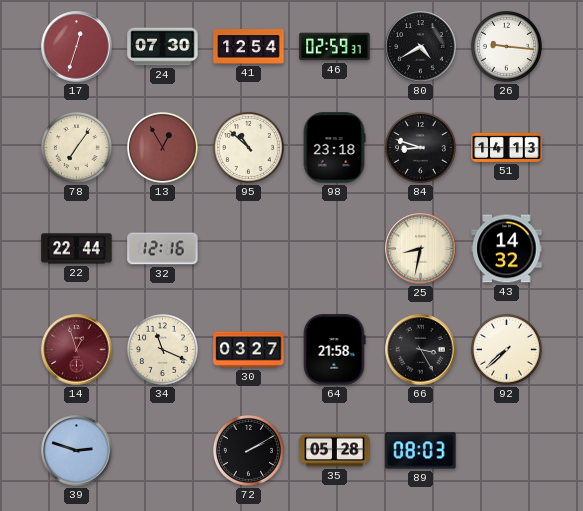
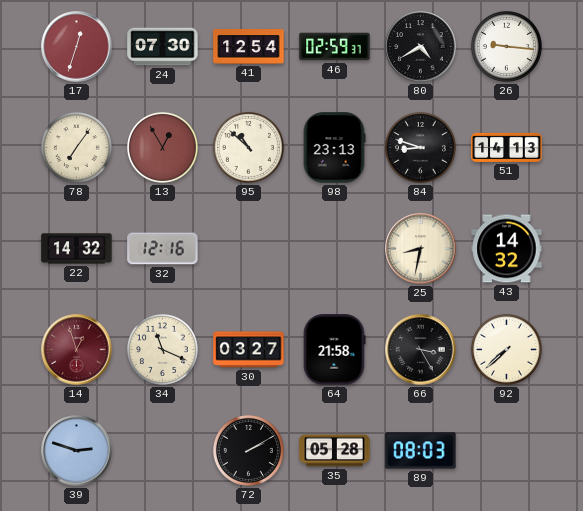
98: 23:18 -> 23:13
22: 22:44 -> 14:32
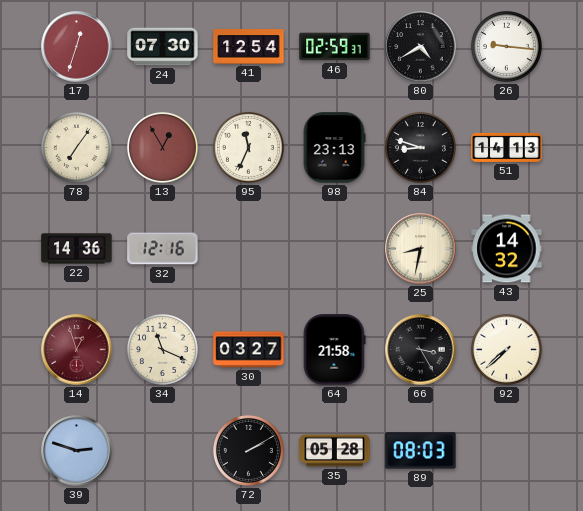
95: 10:52 -> 11:34
22: 14:32 -> 14:36
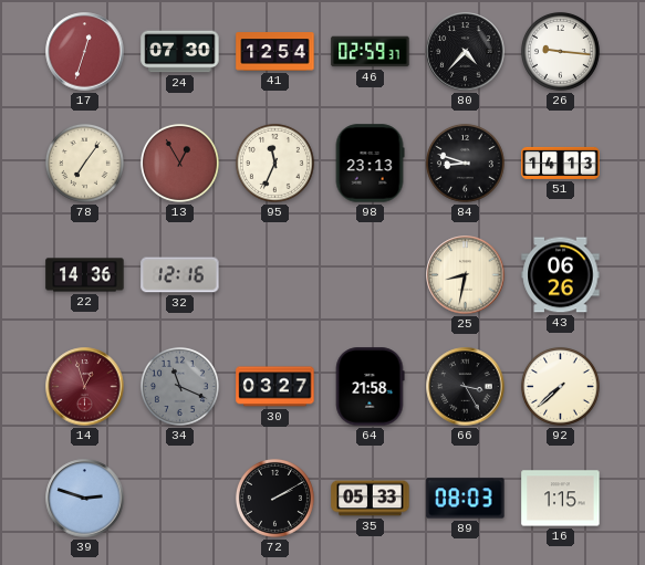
80: 4:40 -> 4:37
43: 14:32 -> 06:26
34 dial: cream -> grey
35: 05:28 -> 05:33
16: none -> 1:15
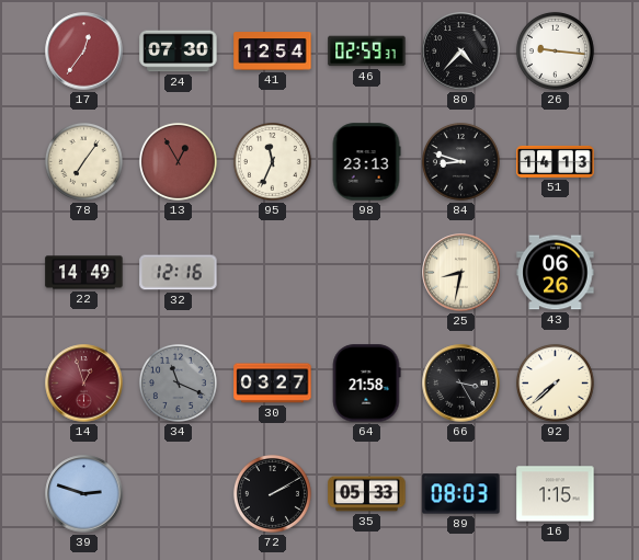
17: 12:33 -> 12:36
22: 14:36 -> 14:49
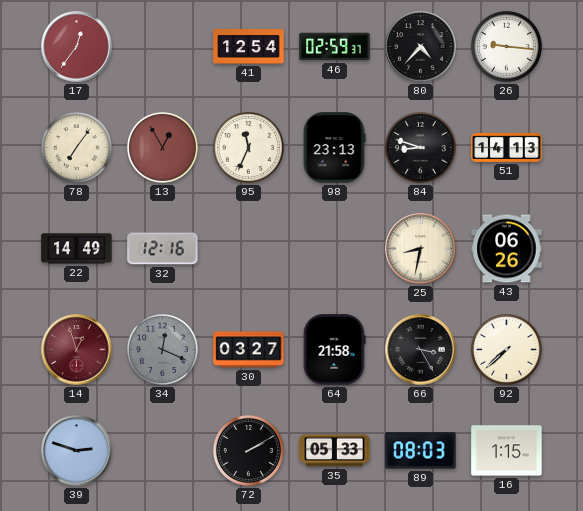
24: 07:30 -> none
34: 11:19 -> 12:19
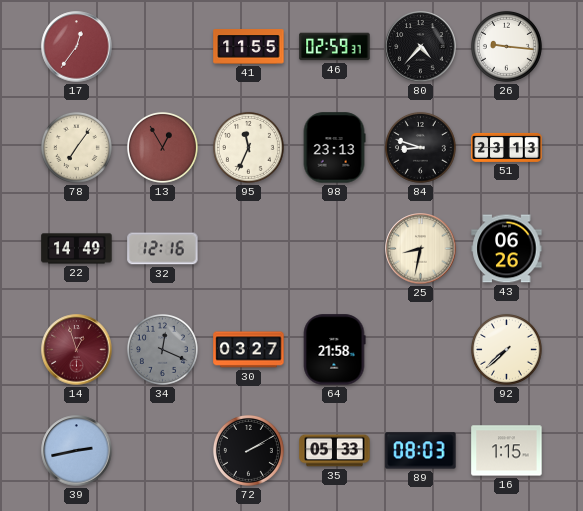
41: 12:54 -> 11:55
51: 14:13 -> 23:13
66: 3:25 -> none
39: 2:48 -> 2:43
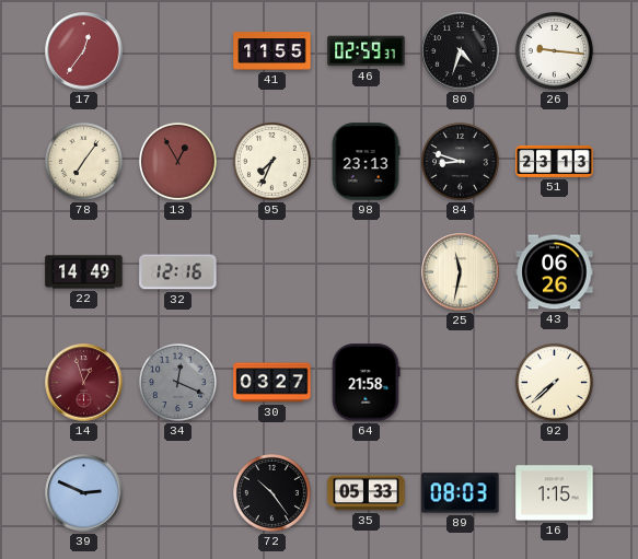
80: 4:37 -> 4:33
95: 11:34 -> 7:34
25: 8:32 -> 11:32
39: 2:43 -> 2:49
72: 2:10 -> 10:24
